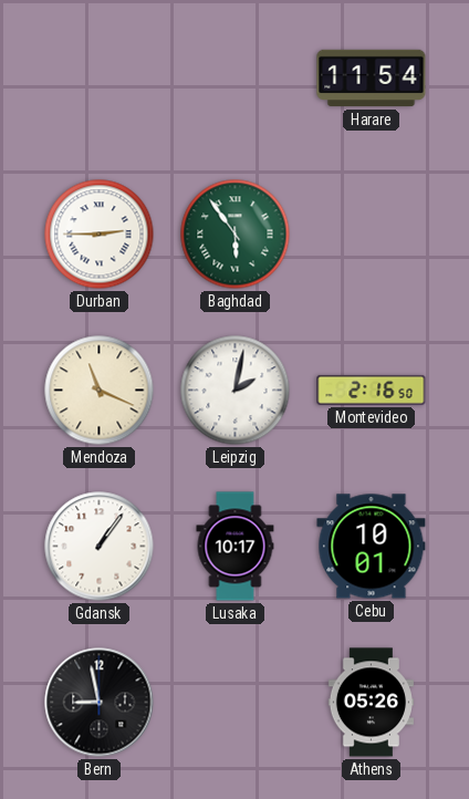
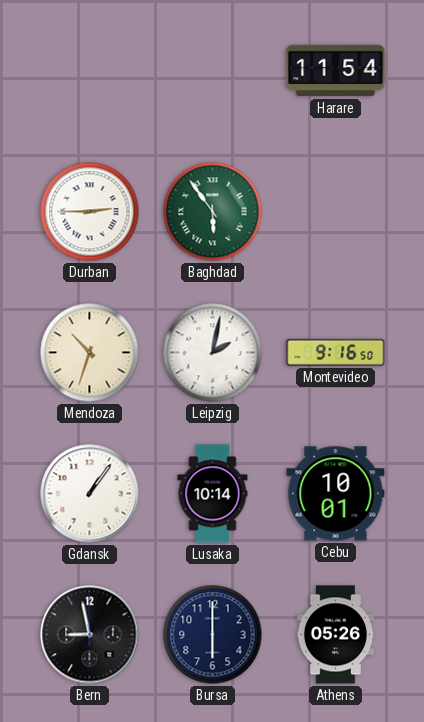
Mendoza: 11:19 -> 10:33
Montevideo: 2:16 -> 9:16
Lusaka: 10:17 -> 10:14
Bursa: none -> 6:00
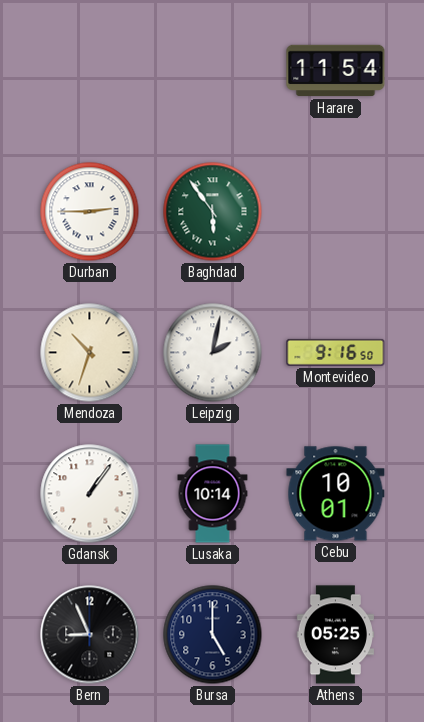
Bern: 8:58 -> 8:56
Bursa: 6:00 -> 5:00
Athens: 05:26 -> 05:25
